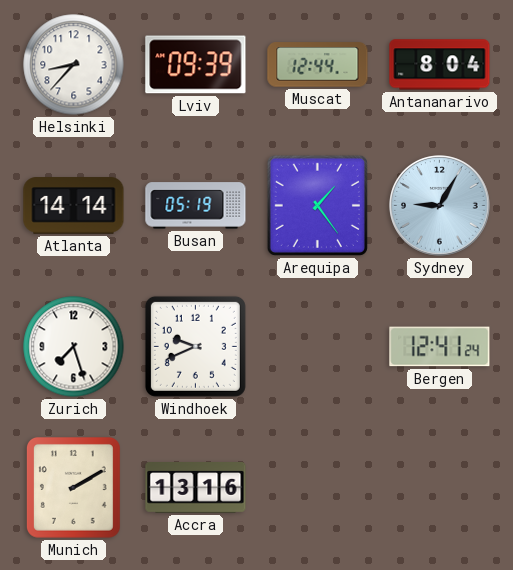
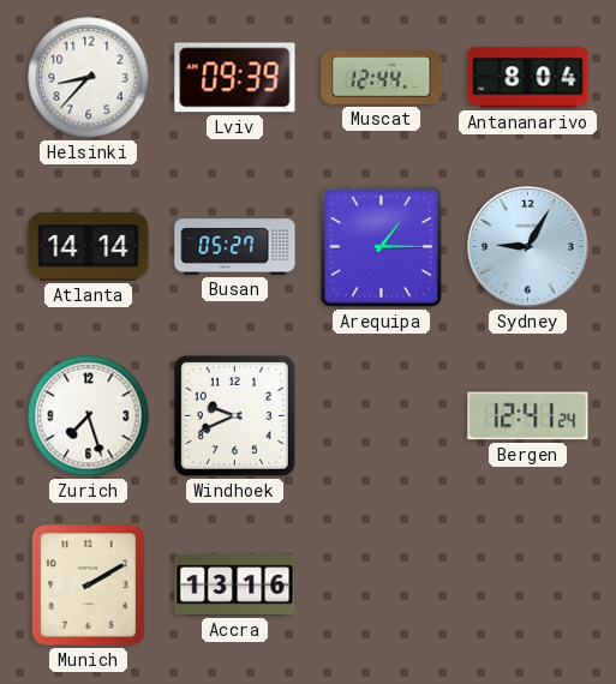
Busan: 05:19 -> 05:27
Arequipa: 1:24 -> 1:15
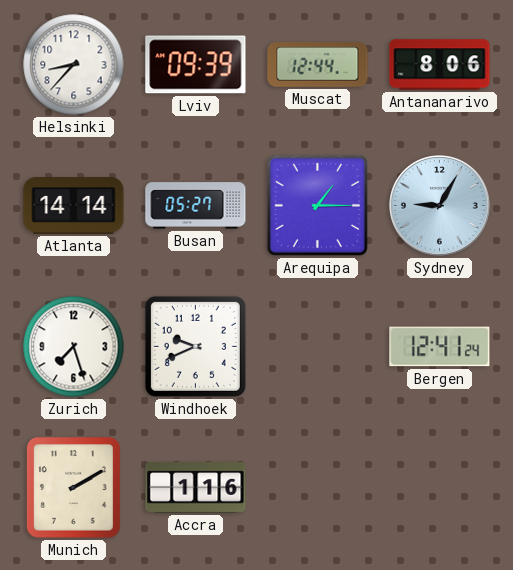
Antananarivo: 8:04 -> 8:06
Accra: 13:16 -> 1:16
